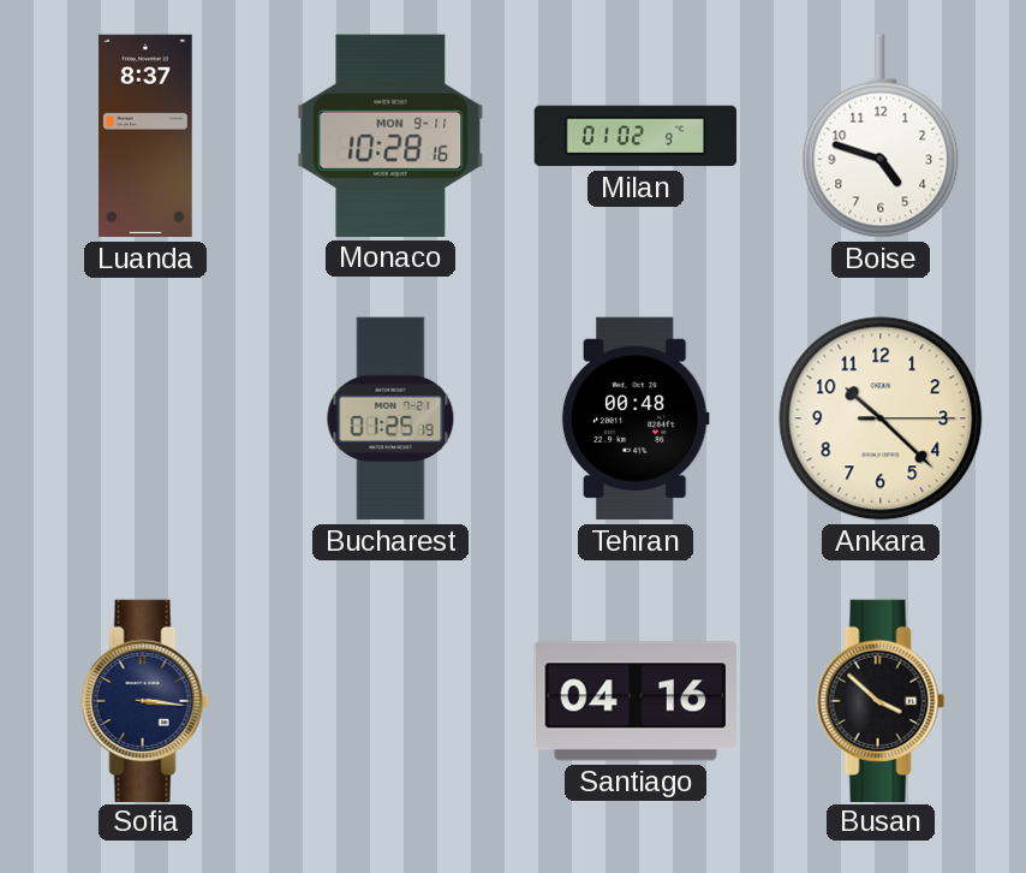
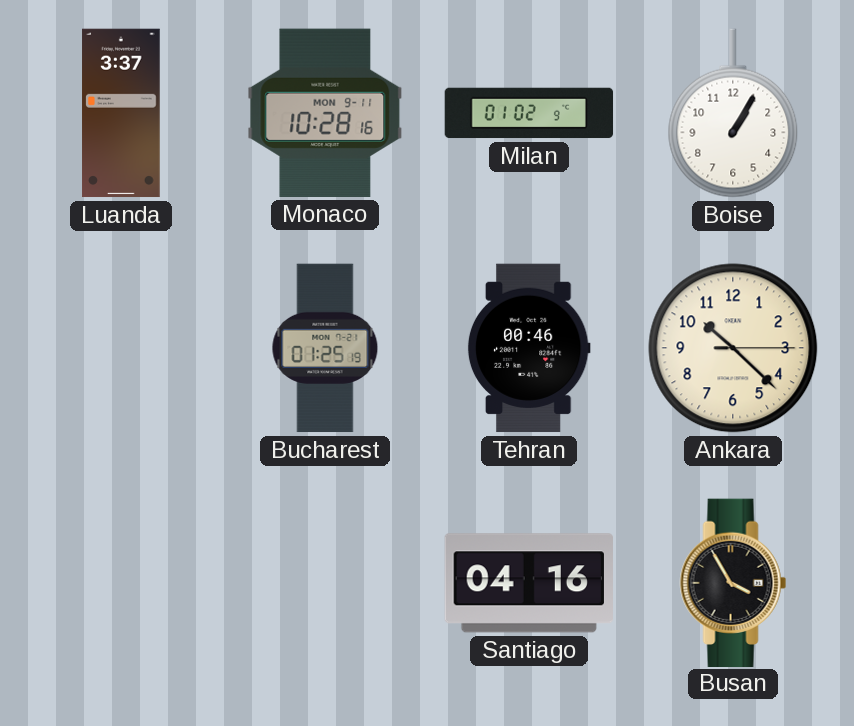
Luanda: 8:37 -> 3:37
Boise: 4:48 -> 1:05
Tehran: 00:48 -> 00:46
Sofia: 3:16 -> none
Busan: 3:52 -> 3:55
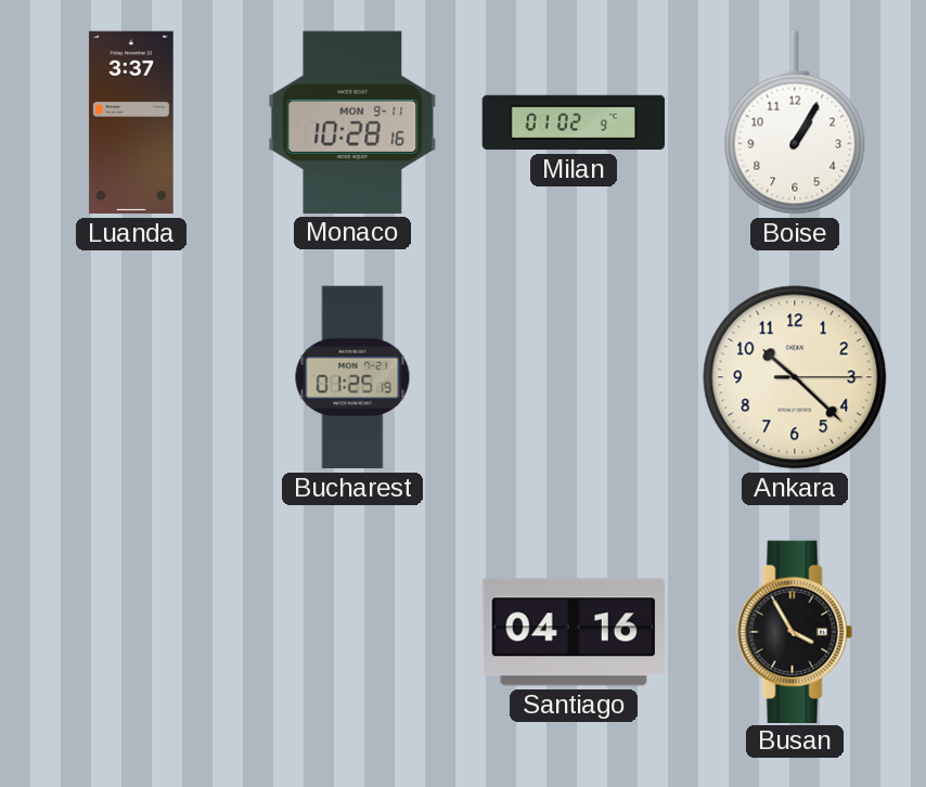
Tehran: 00:46 -> none
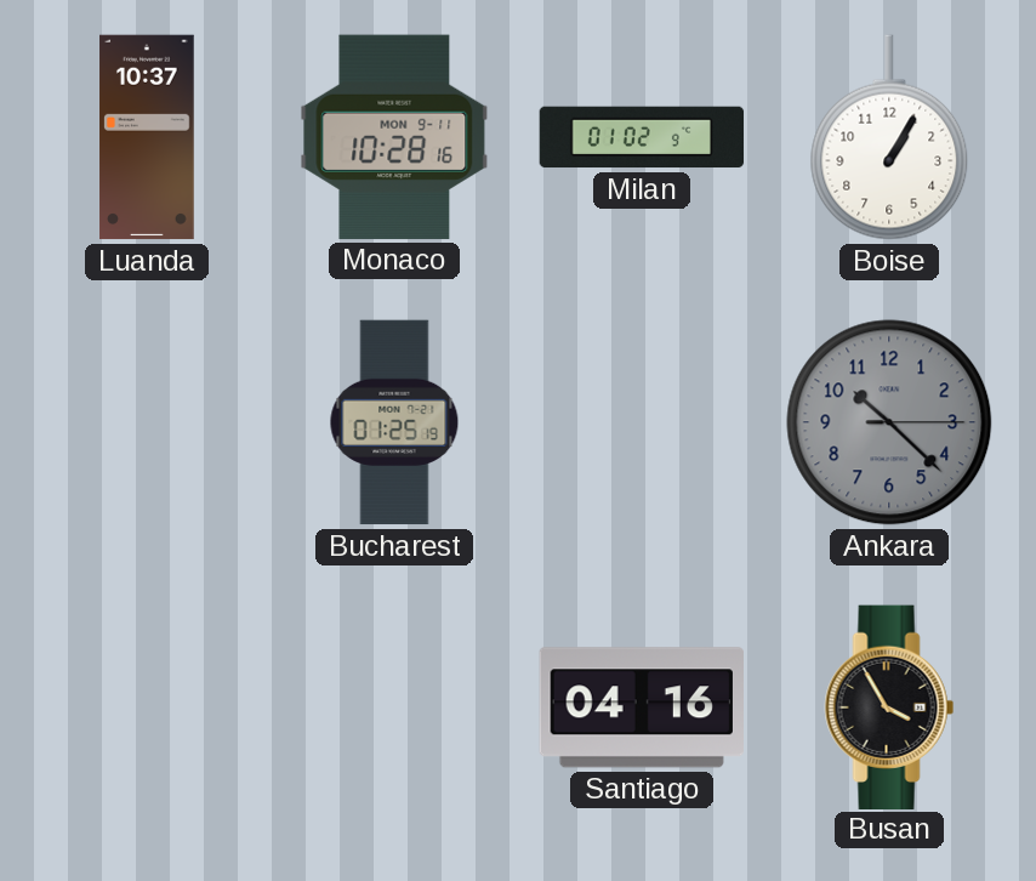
Luanda: 3:37 -> 10:37
Ankara dial: cream -> grey
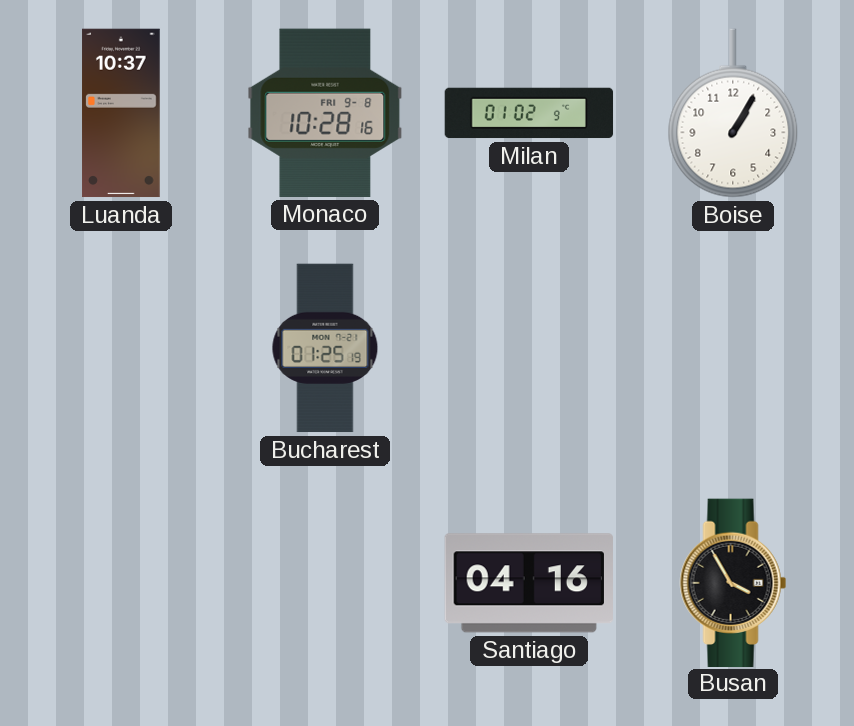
Monaco date: MON 9-11 -> FRI 9-8
Ankara: 10:22 -> none
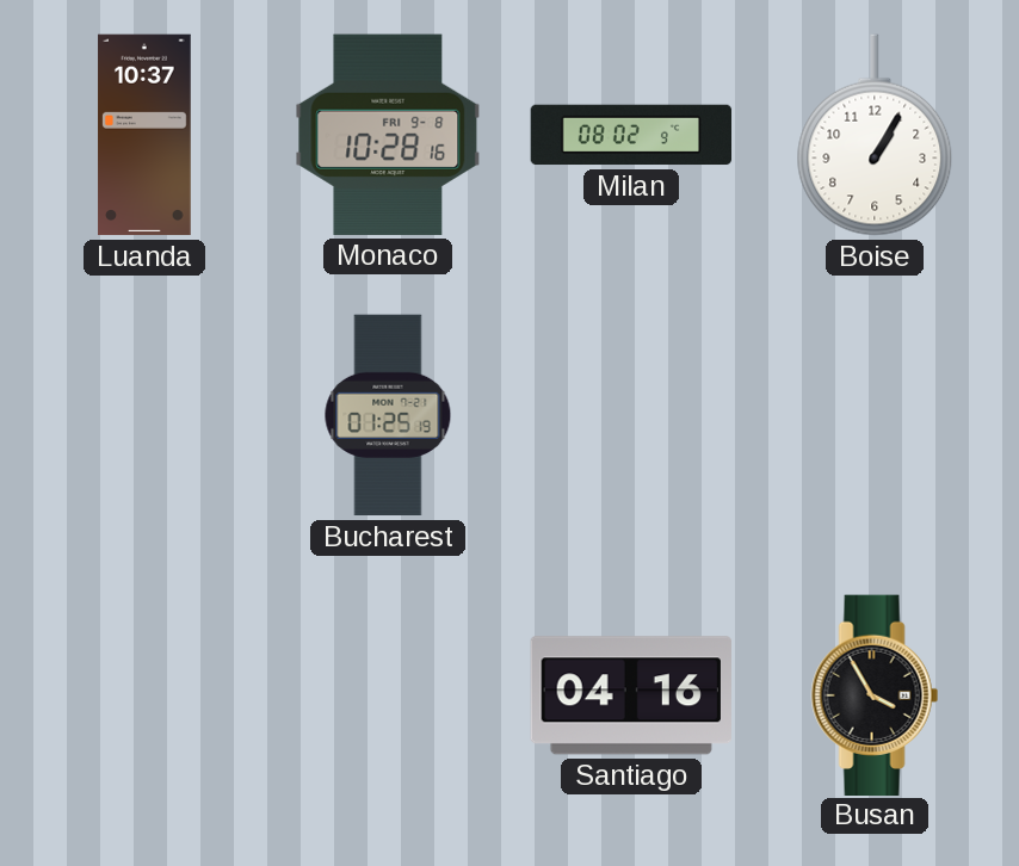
Milan: 01:02 -> 08:02
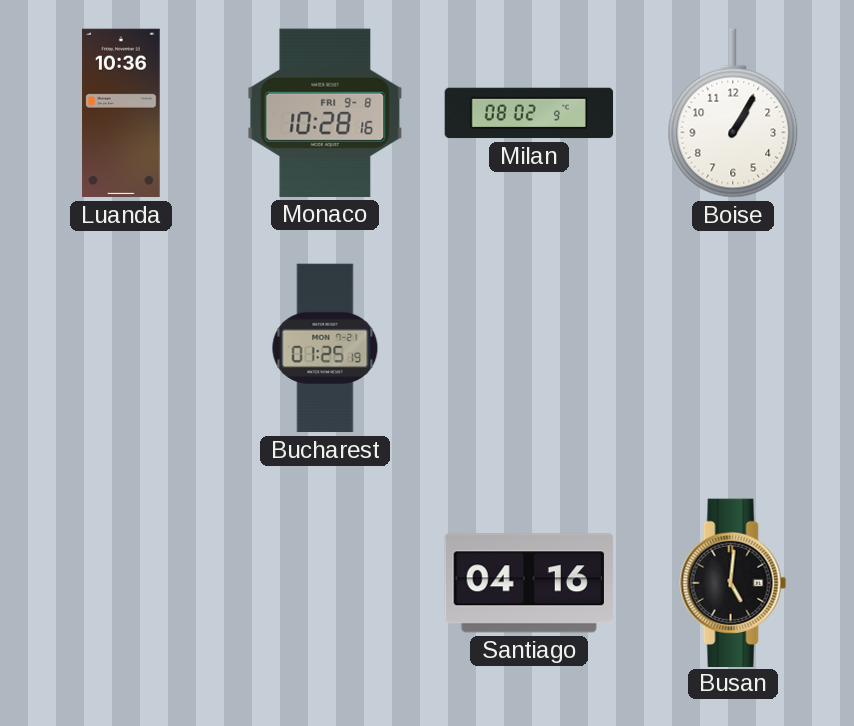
Luanda: 10:37 -> 10:36
Busan: 3:55 -> 5:01
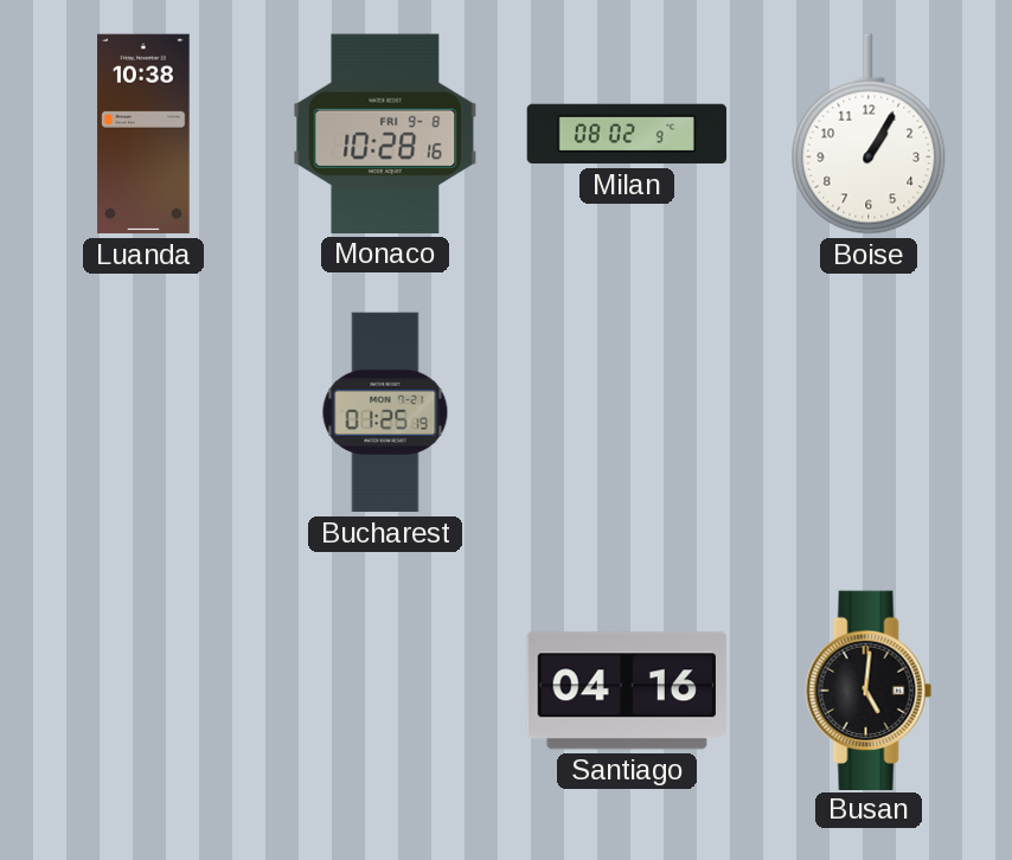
Luanda: 10:36 -> 10:38
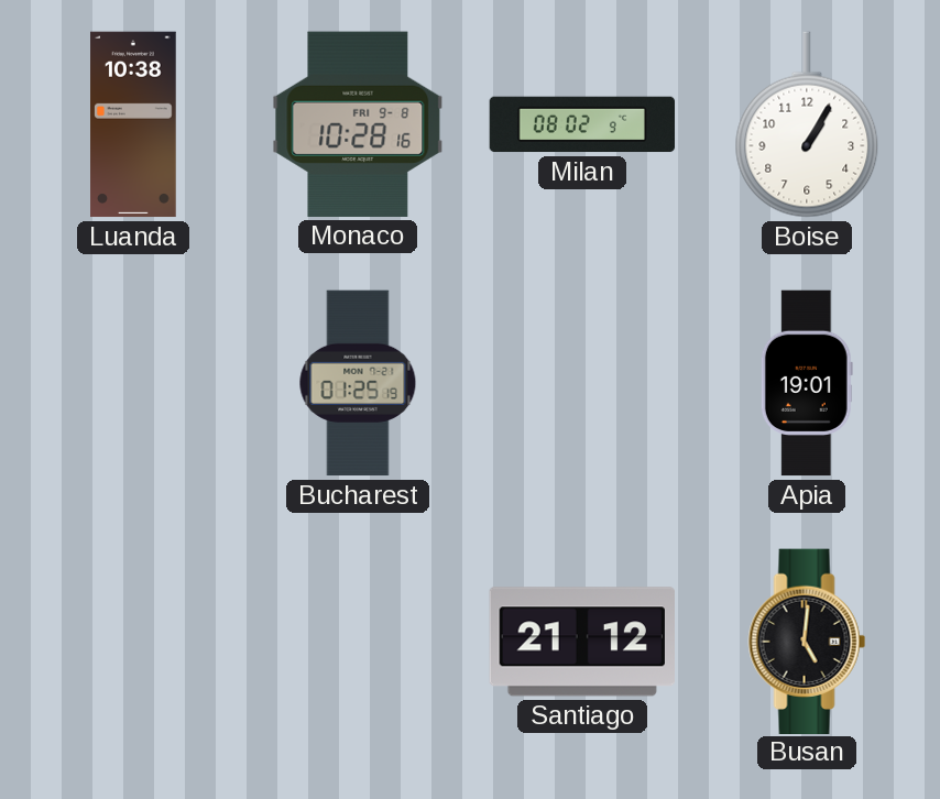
Apia: none -> 19:01
Santiago: 04:16 -> 21:12
